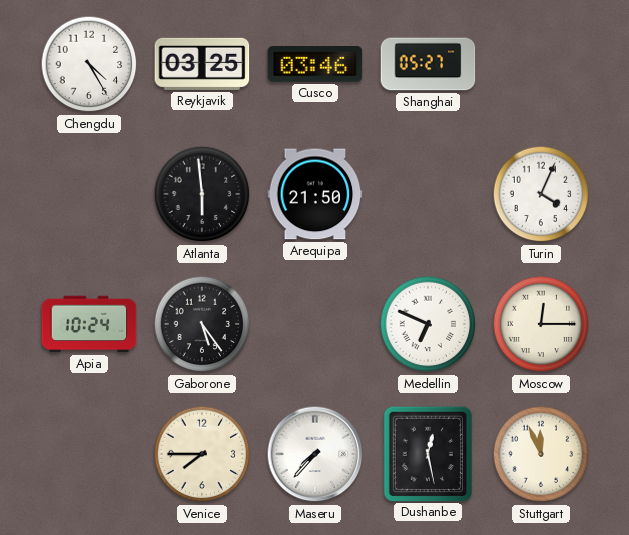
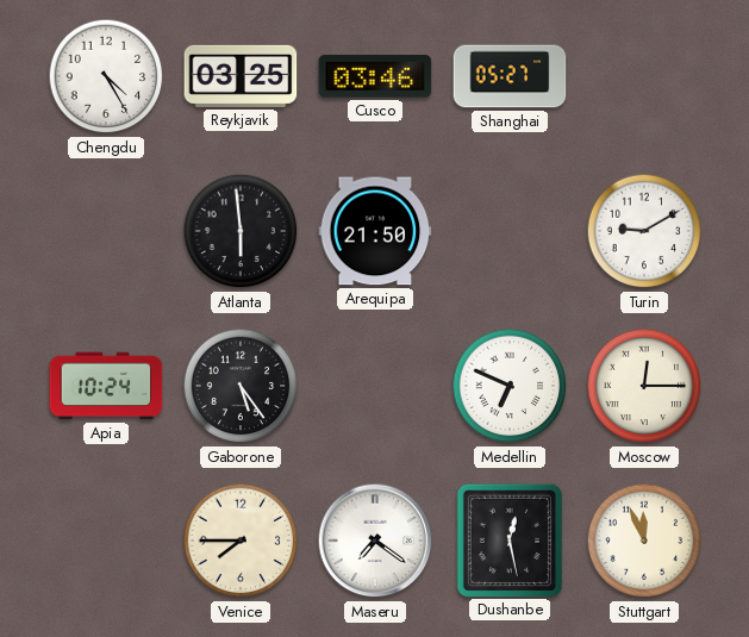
Turin: 4:04 -> 9:10
Maseru: 7:37 -> 7:21
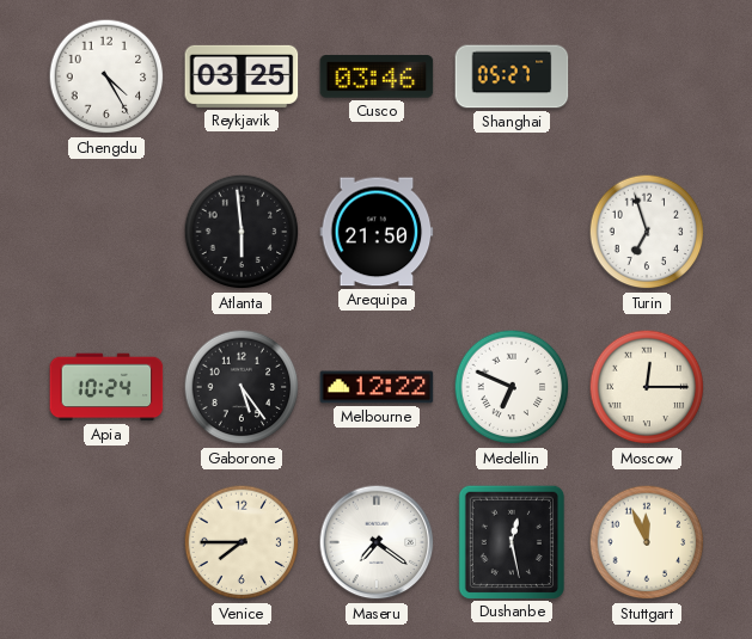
Turin: 9:10 -> 6:57
Melbourne: none -> 12:22
